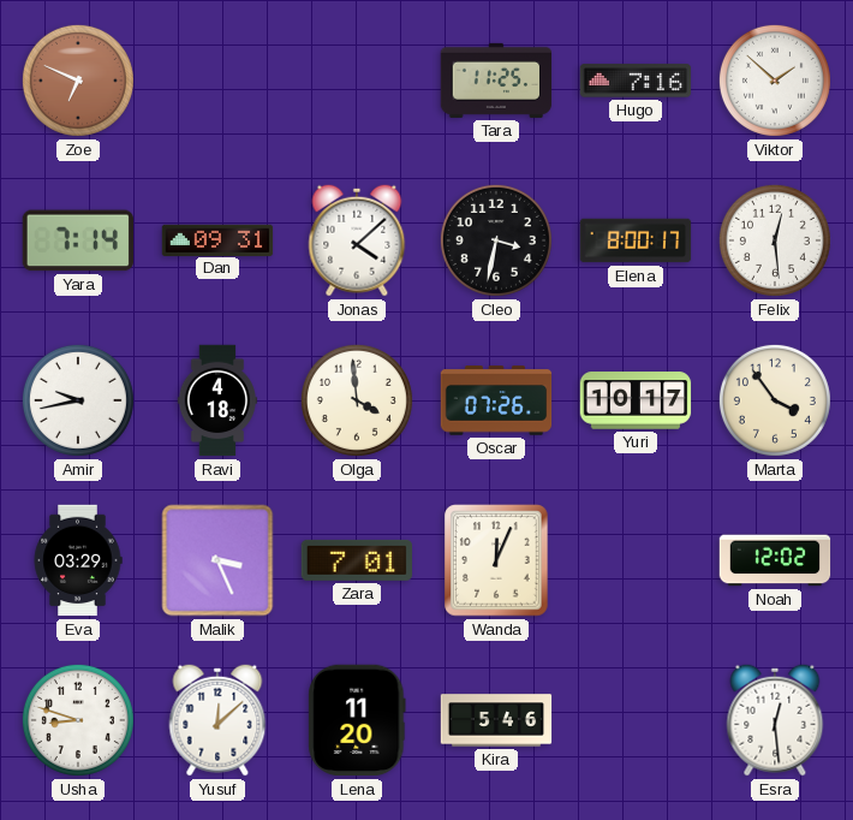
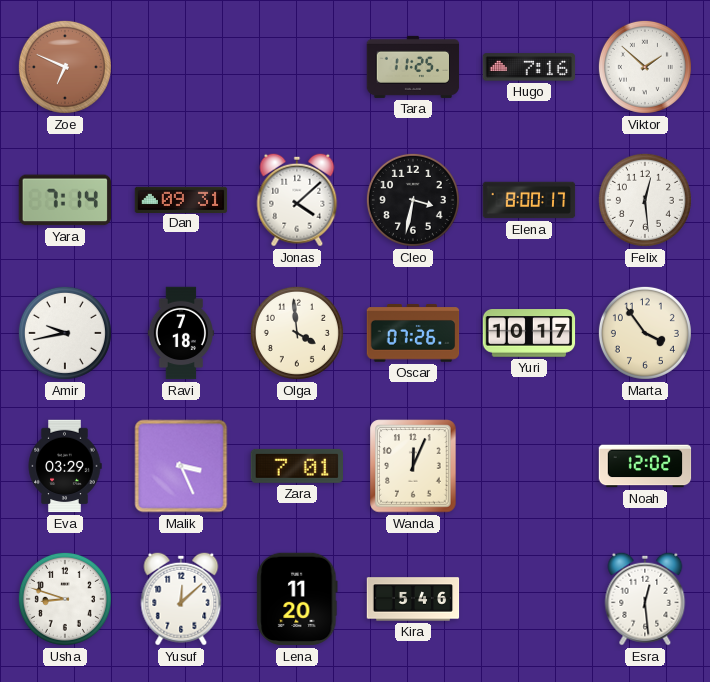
Ravi: 4:18 -> 7:18
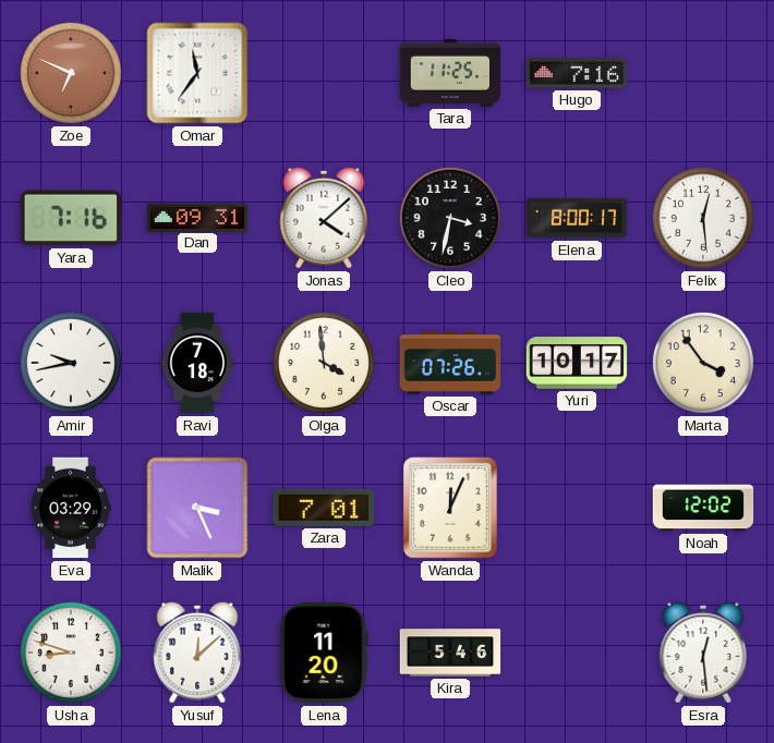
Omar: none -> 11:36
Viktor: 1:52 -> none
Yara: 7:14 -> 7:16
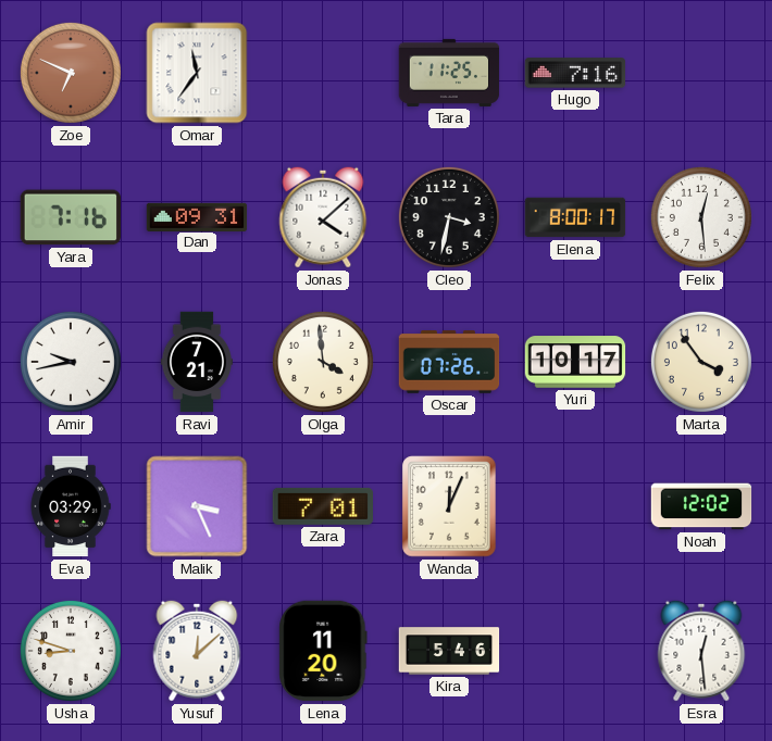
Ravi: 7:18 -> 7:21
